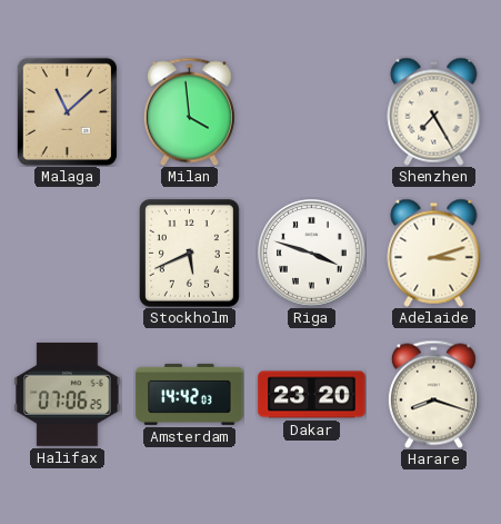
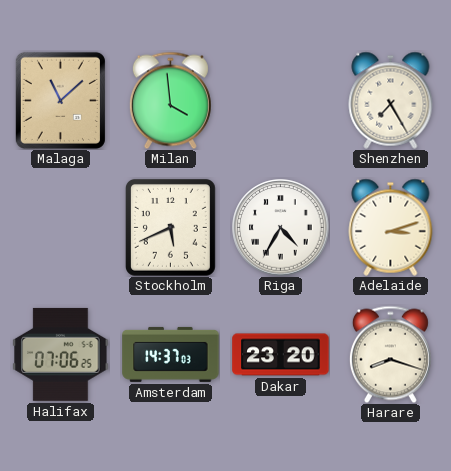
Riga: 3:48 -> 4:35
Amsterdam: 14:42 -> 14:37
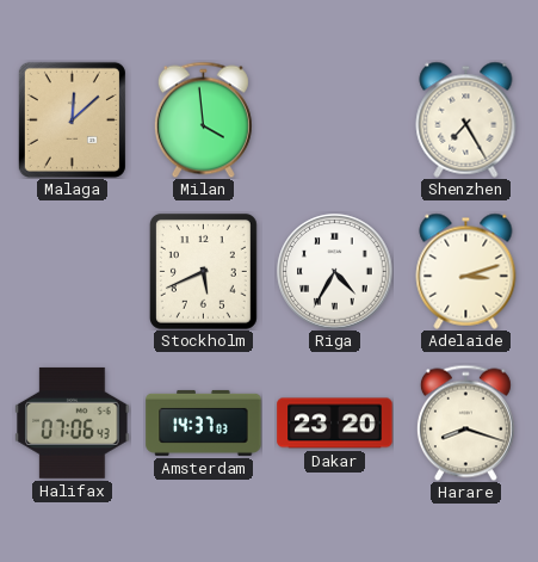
Malaga: 11:08 -> 12:08
Halifax: 07:06:25 -> 07:06:43
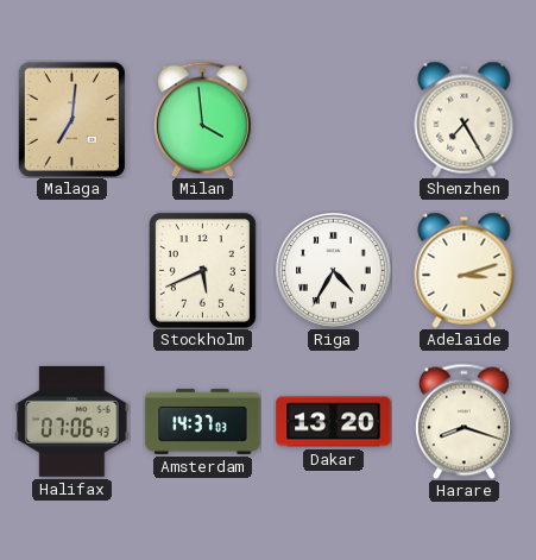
Malaga: 12:08 -> 7:01
Dakar: 23:20 -> 13:20
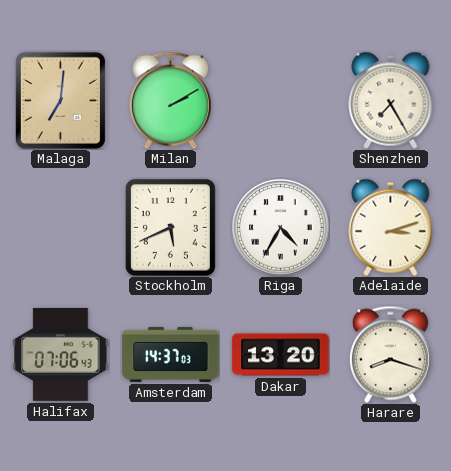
Milan: 3:59 -> 2:10
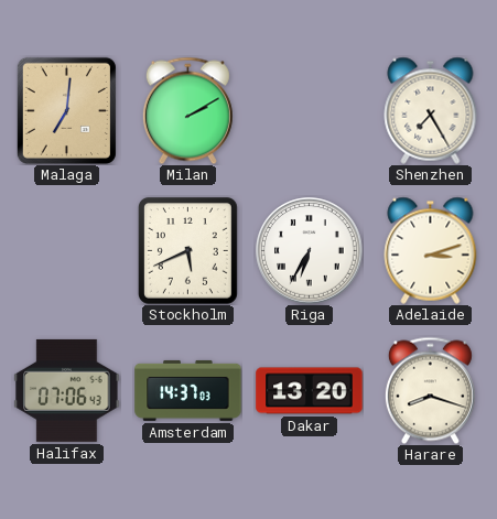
Riga: 4:35 -> 6:35
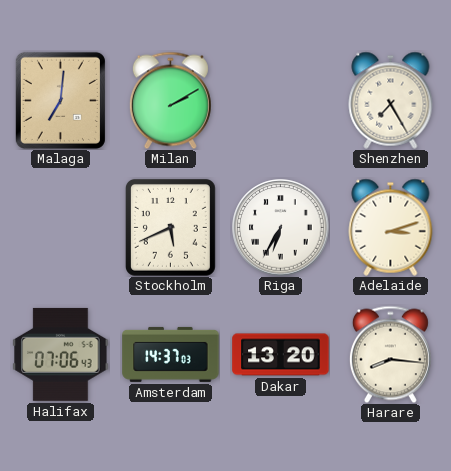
Harare: 8:18 -> 8:16
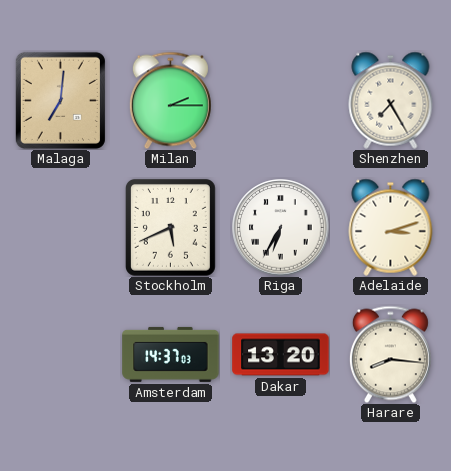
Milan: 2:10 -> 2:15
Halifax: 07:06 -> none
